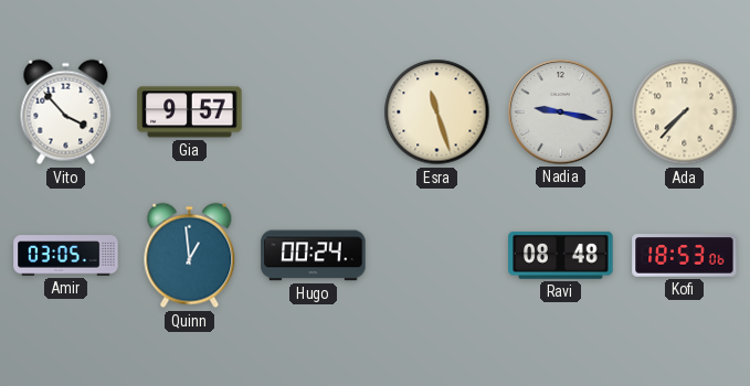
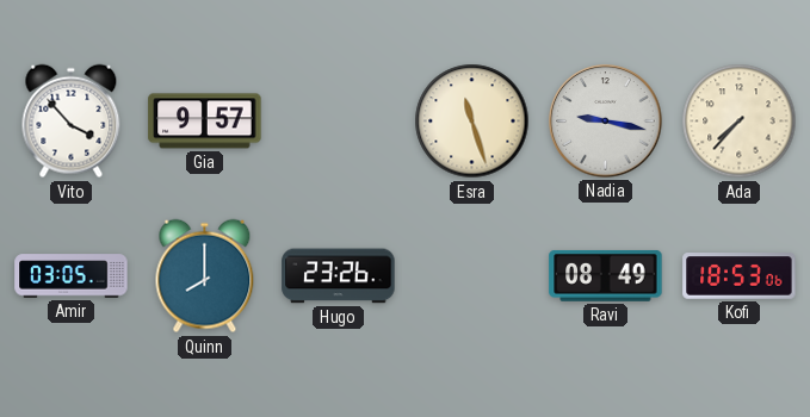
Quinn: 12:59 -> 8:00
Hugo: 00:24 -> 23:26
Ravi: 08:48 -> 08:49
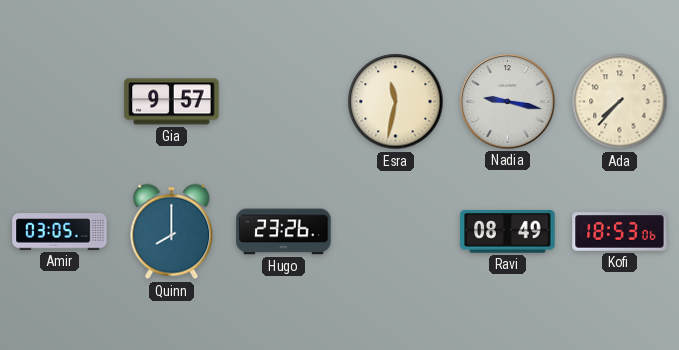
Vito: 3:53 -> none
Esra: 11:27 -> 11:32
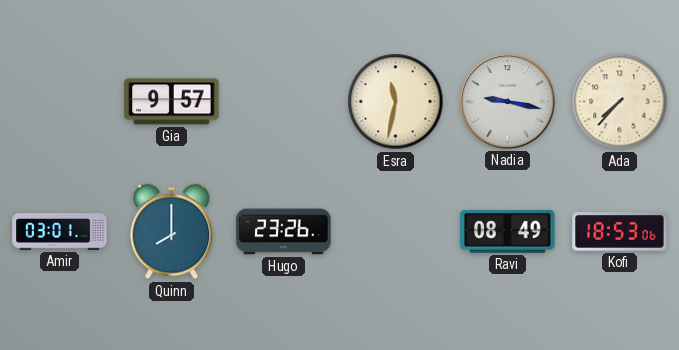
Amir: 03:05 -> 03:01
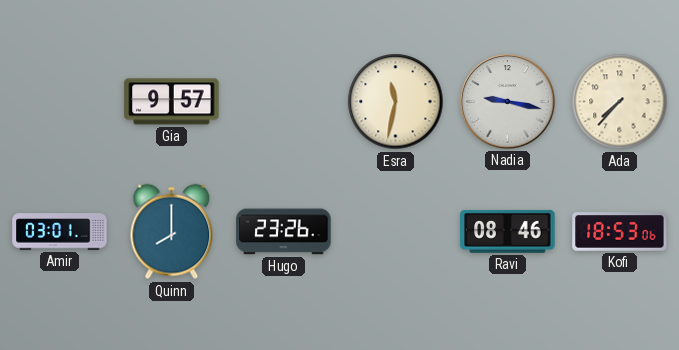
Ravi: 08:49 -> 08:46
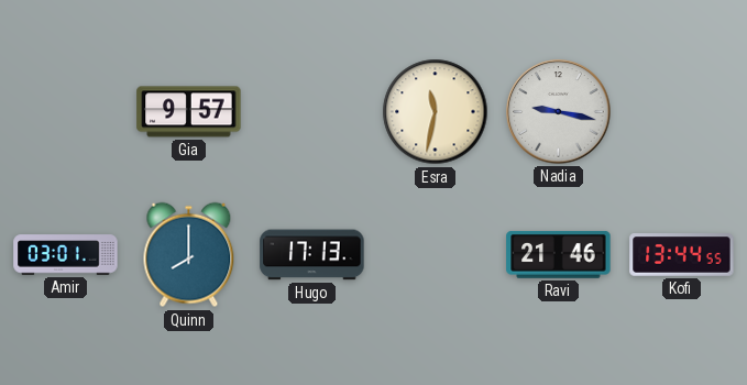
Ada: 7:37 -> none
Hugo: 23:26 -> 17:13
Ravi: 08:46 -> 21:46
Kofi: 18:53 -> 13:44
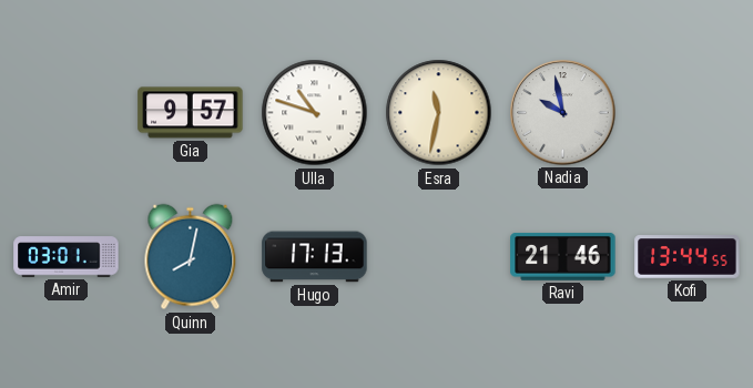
Ulla: none -> 10:48
Nadia: 9:17 -> 9:58
Quinn: 8:00 -> 8:02
